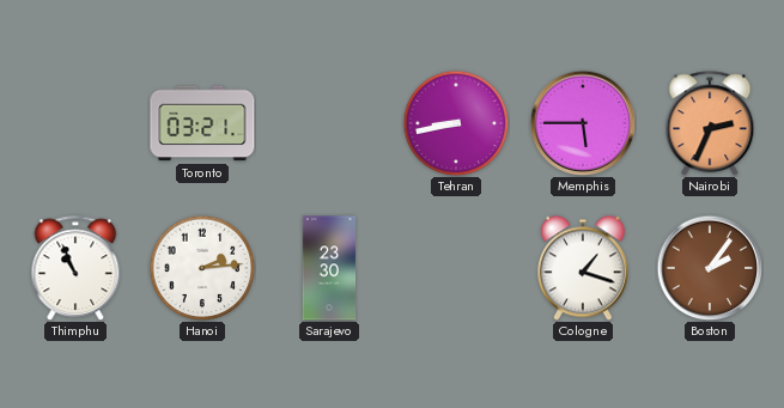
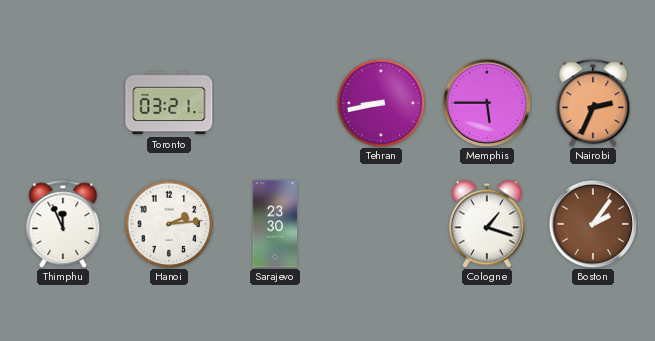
Thimphu: 10:56 -> 11:56
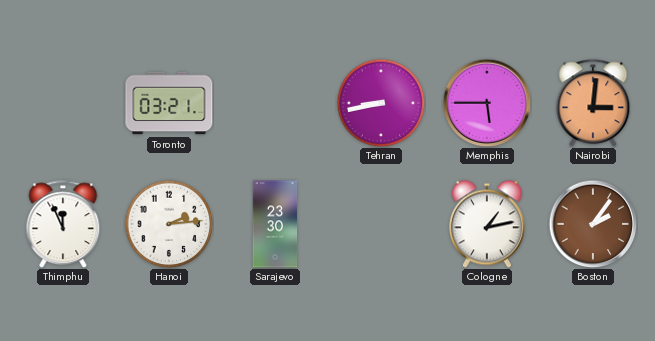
Nairobi: 2:34 -> 3:01
Cologne: 1:18 -> 1:13
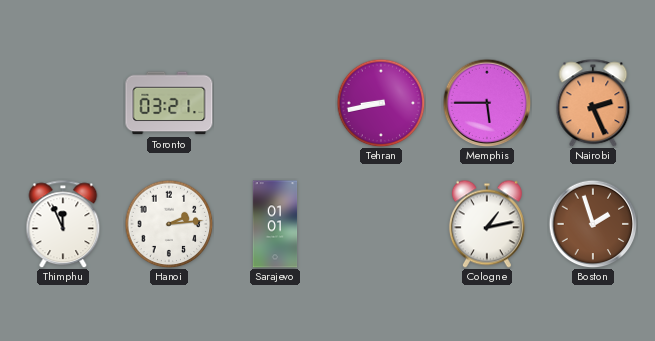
Nairobi: 3:01 -> 2:26
Sarajevo: 23:30 -> 01:01
Boston: 2:06 -> 1:57
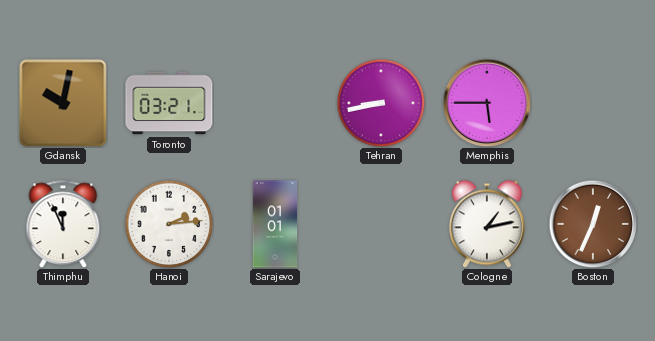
Gdansk: none -> 10:02
Nairobi: 2:26 -> none
Boston: 1:57 -> 12:34
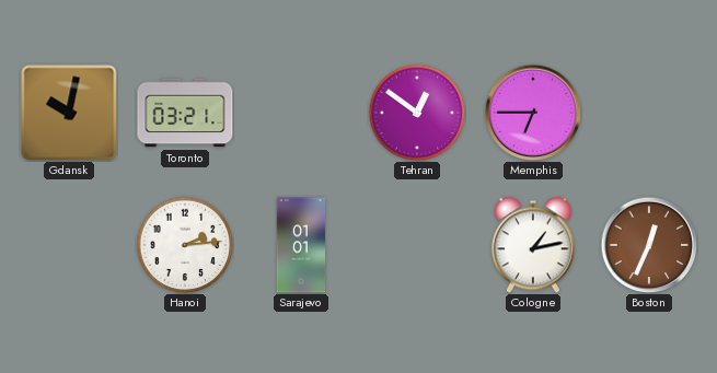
Tehran: 8:43 -> 12:51
Memphis: 5:45 -> 6:45
Thimphu: 11:56 -> none
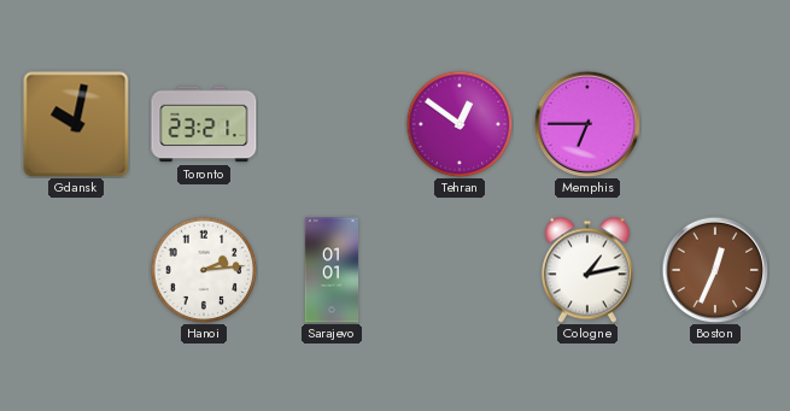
Toronto: 03:21 -> 23:21
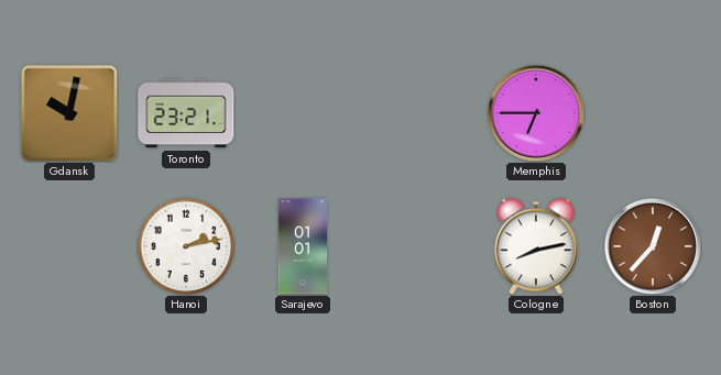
Tehran: 12:51 -> none
Hanoi: 2:14 -> 2:13
Cologne: 1:13 -> 8:13
Boston: 12:34 -> 12:37
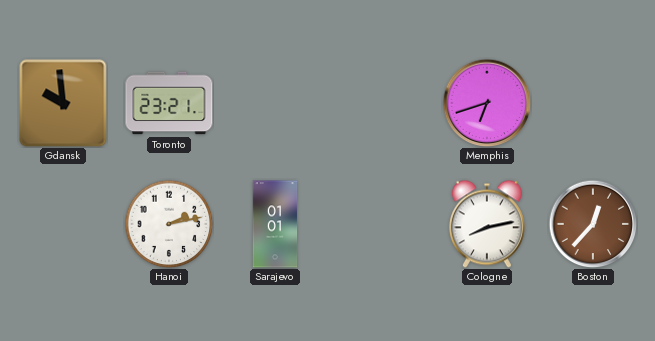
Gdansk: 10:02 -> 9:59
Memphis: 6:45 -> 6:42
